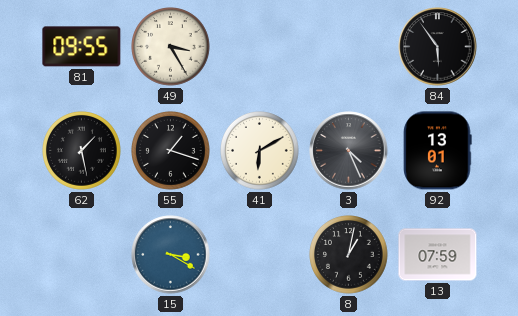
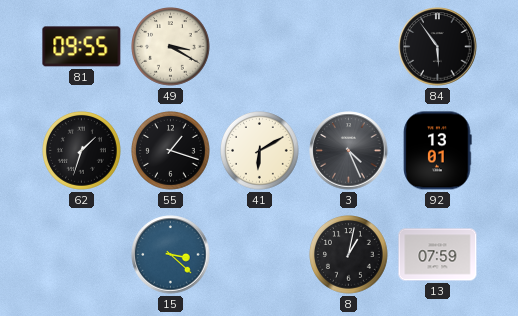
49: 3:25 -> 3:20
62: 1:28 -> 1:33
15: 3:20 -> 3:22
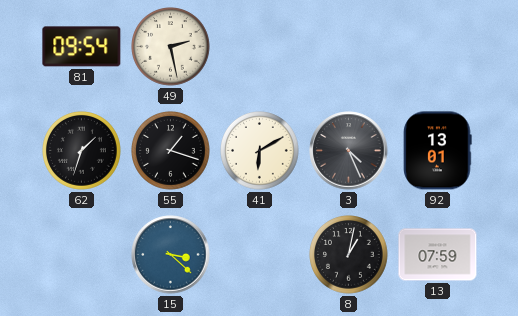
81: 09:55 -> 09:54
49: 3:20 -> 2:28
84: 5:54 -> none
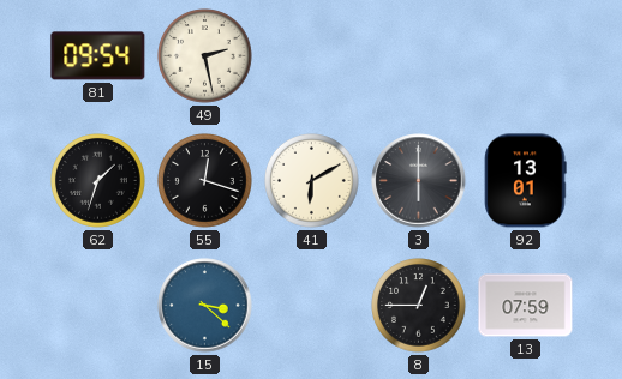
55: 1:18 -> 12:18
3: 4:26 -> 6:00
8: 1:02 -> 12:45
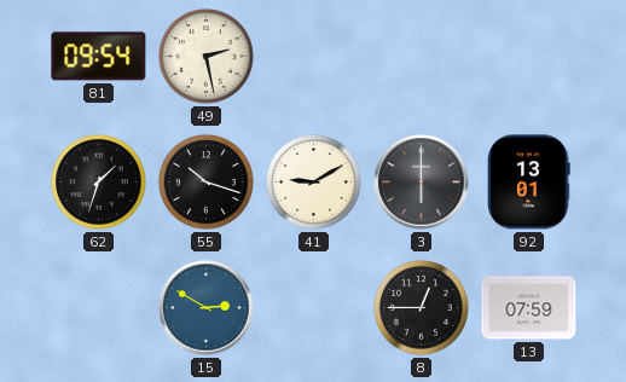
55: 12:18 -> 10:18
41: 6:10 -> 9:10
15: 3:22 -> 2:50
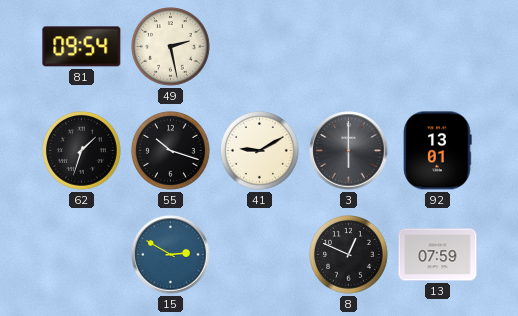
8: 12:45 -> 12:49
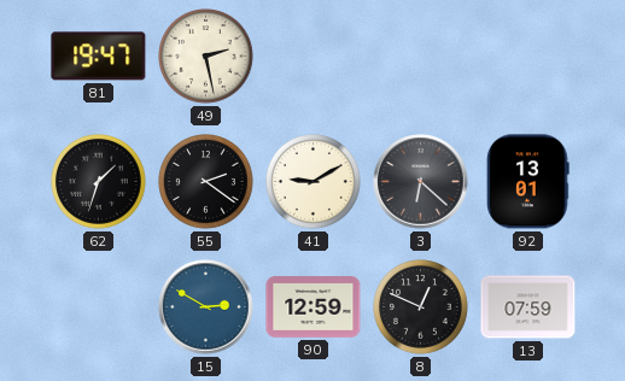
81: 09:54 -> 19:47
55: 10:18 -> 2:21
3: 6:00 -> 6:22
90: none -> 12:59
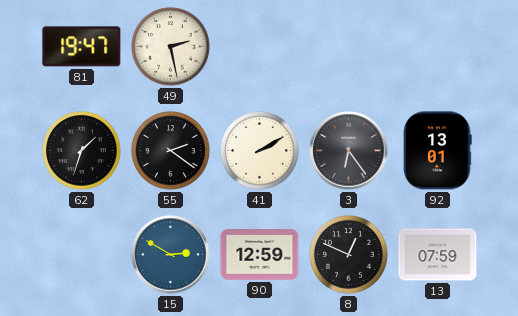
41: 9:10 -> 2:10
3: 6:22 -> 6:24
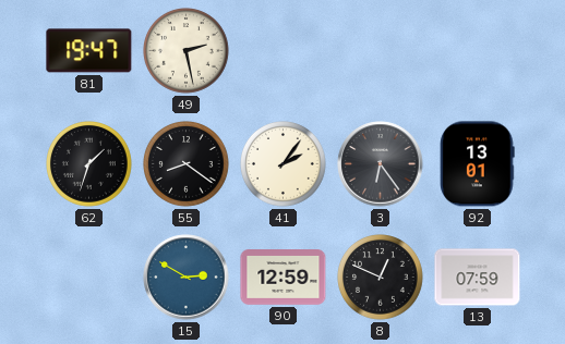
55: 2:21 -> 8:21
41: 2:10 -> 2:06
